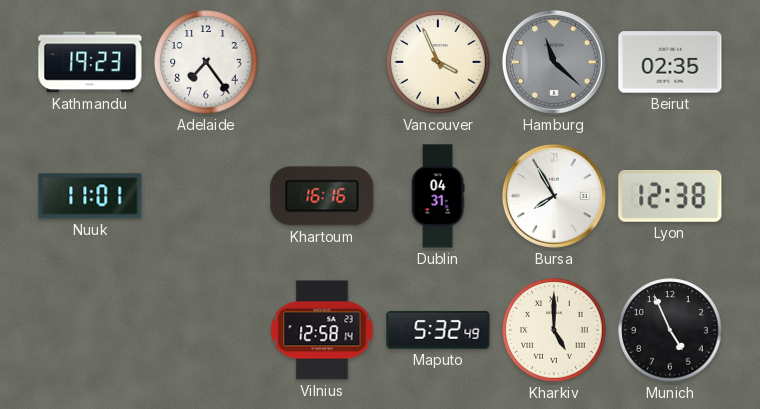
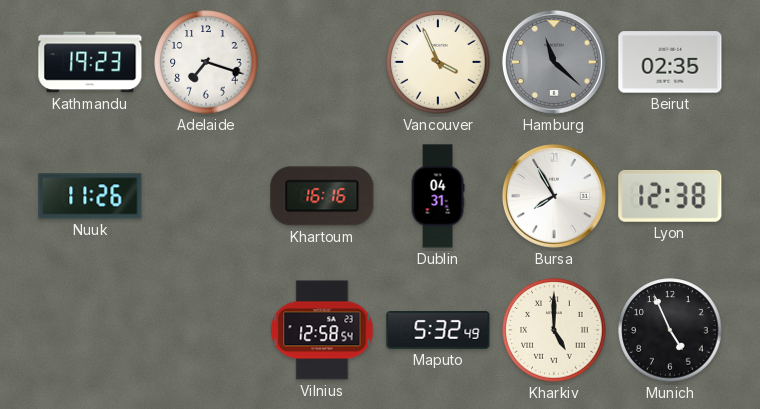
Adelaide: 7:24 -> 7:18
Nuuk: 11:01 -> 11:26
Vilnius: 12:58:14 -> 12:58:54
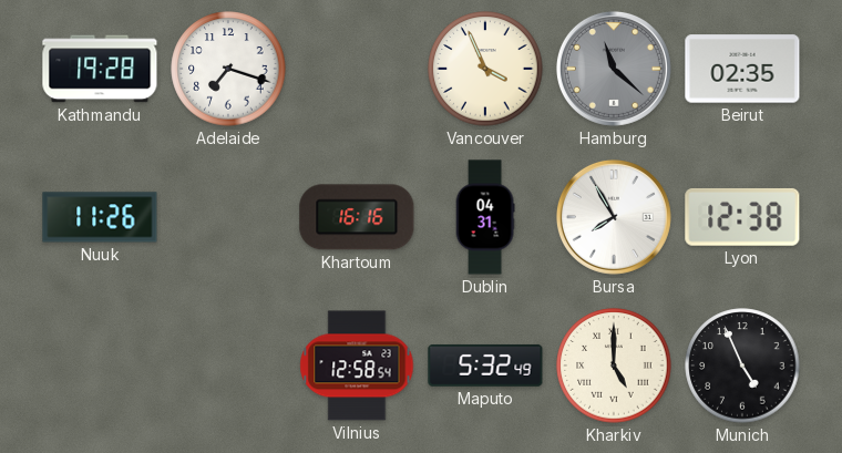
Kathmandu: 19:23 -> 19:28
